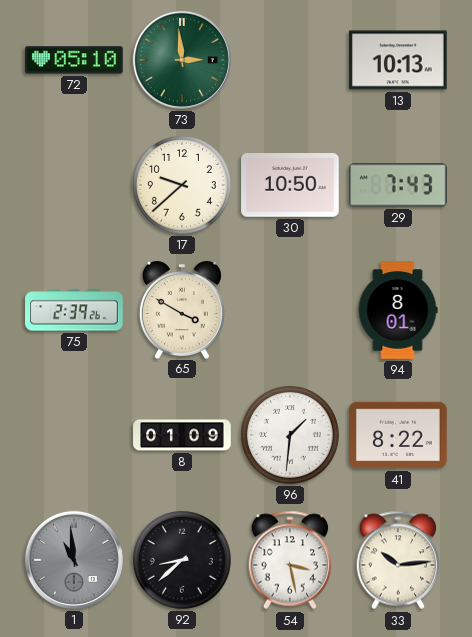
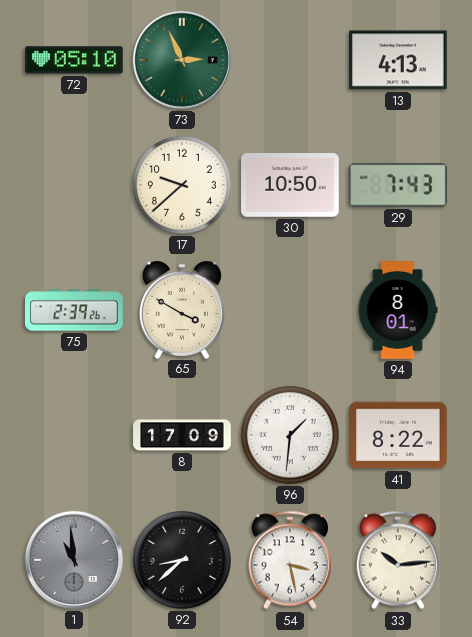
73: 2:59 -> 2:56
13: 10:13 -> 4:13
8: 01:09 -> 17:09
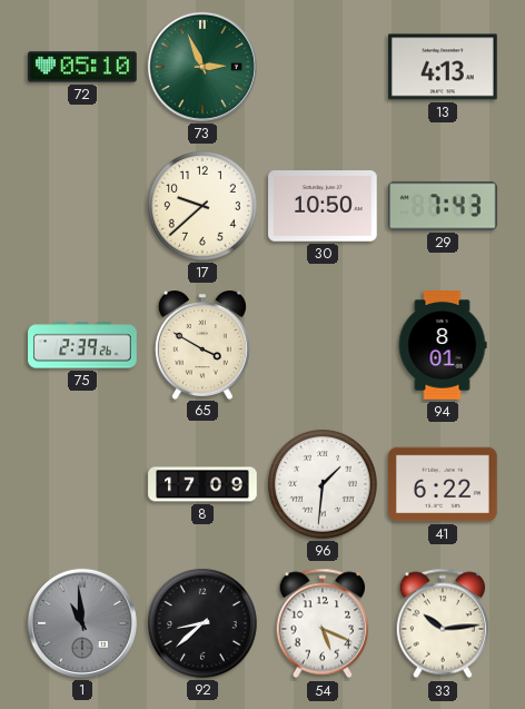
41: 8:22 -> 6:22
54: 3:28 -> 5:19
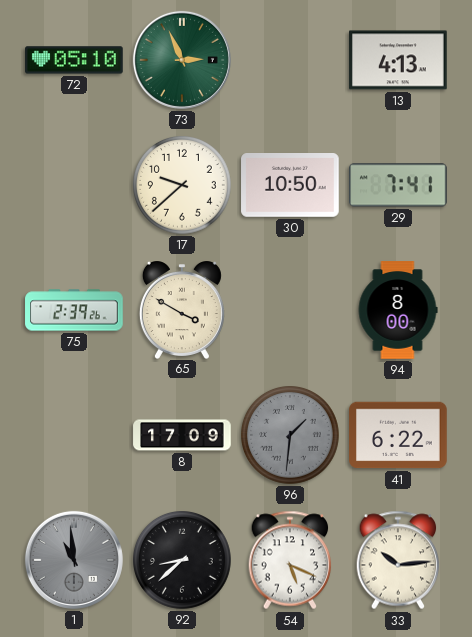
29: 7:43 -> 7:41
94: 8:01 -> 8:00
96 dial: white -> grey
